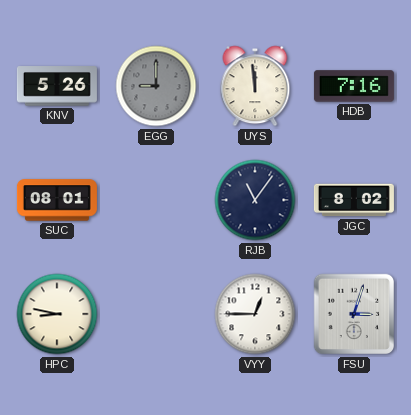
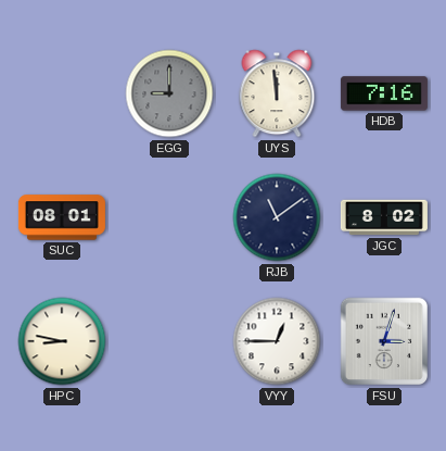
KNV: 5:26 -> none
RJB: 11:06 -> 11:09
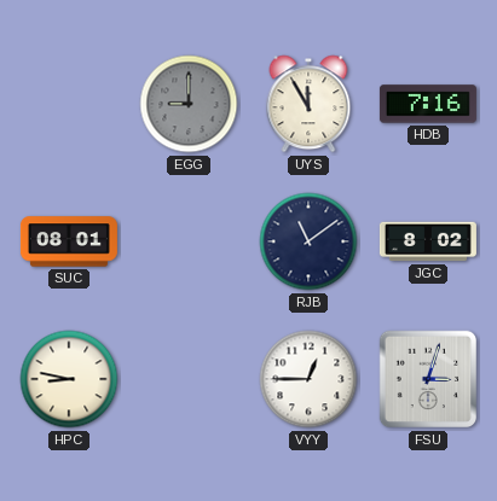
UYS: 11:59 -> 11:55
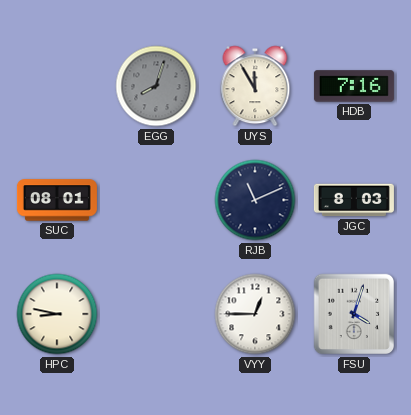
EGG: 9:00 -> 8:03
RJB: 11:09 -> 11:11
JGC: 8:02 -> 8:03
FSU: 3:03 -> 4:03
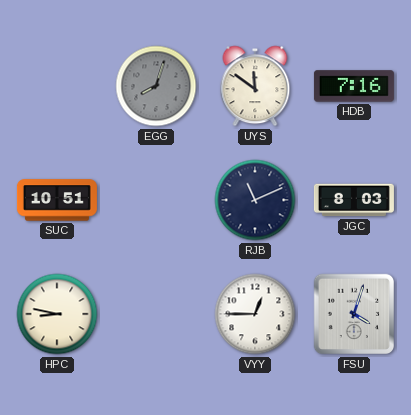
UYS: 11:55 -> 11:51
SUC: 08:01 -> 10:51
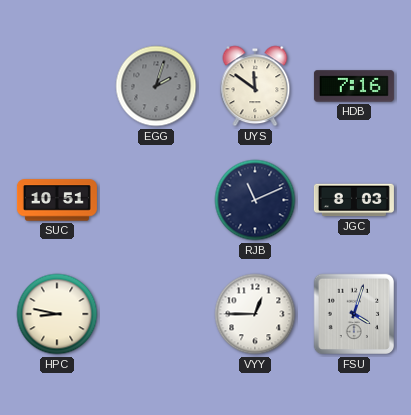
EGG: 8:03 -> 2:03
